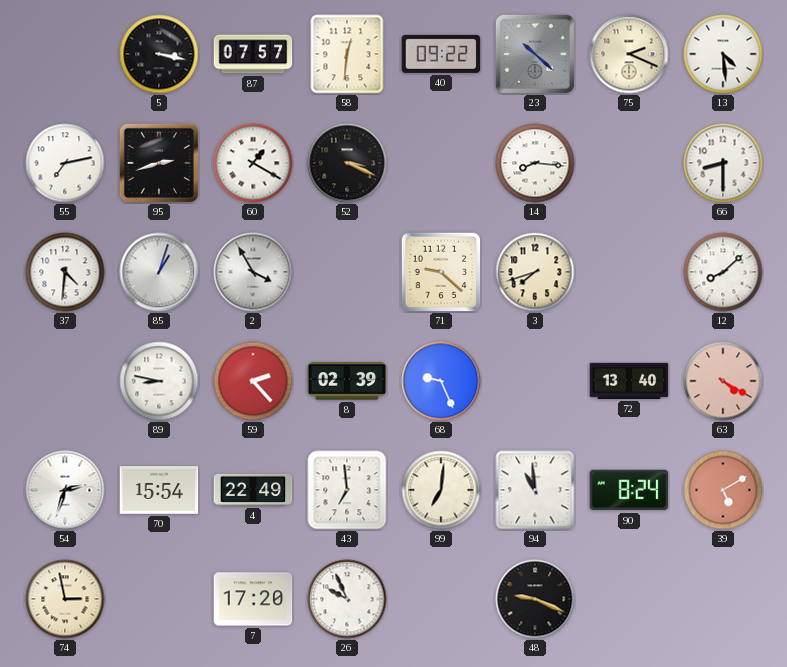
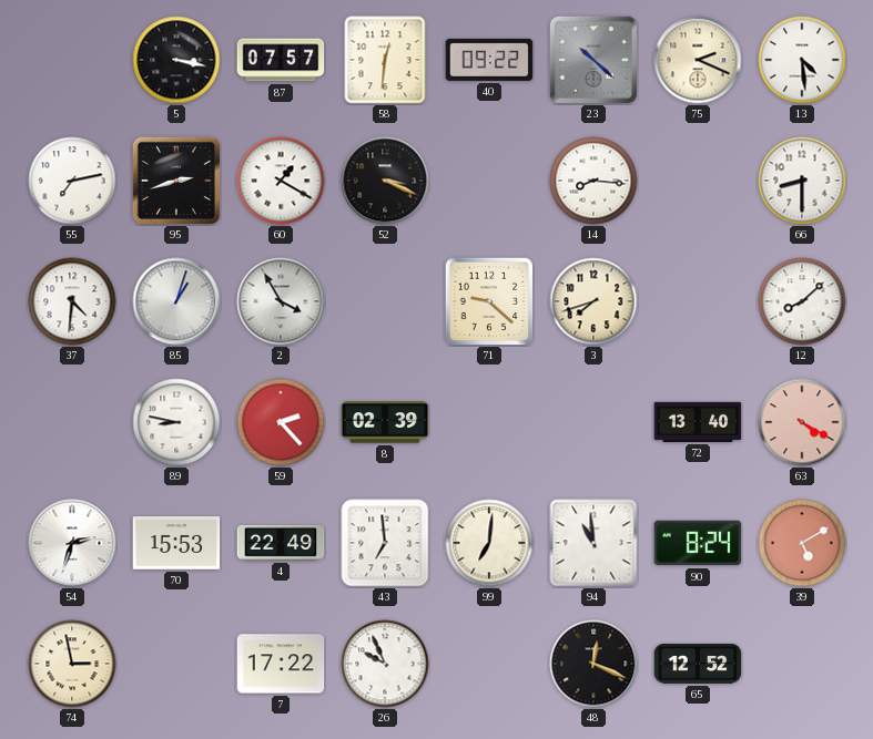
68: 9:26 -> none
70: 15:54 -> 15:53
7: 17:20 -> 17:22
48: 9:19 -> 12:19
65: none -> 12:52
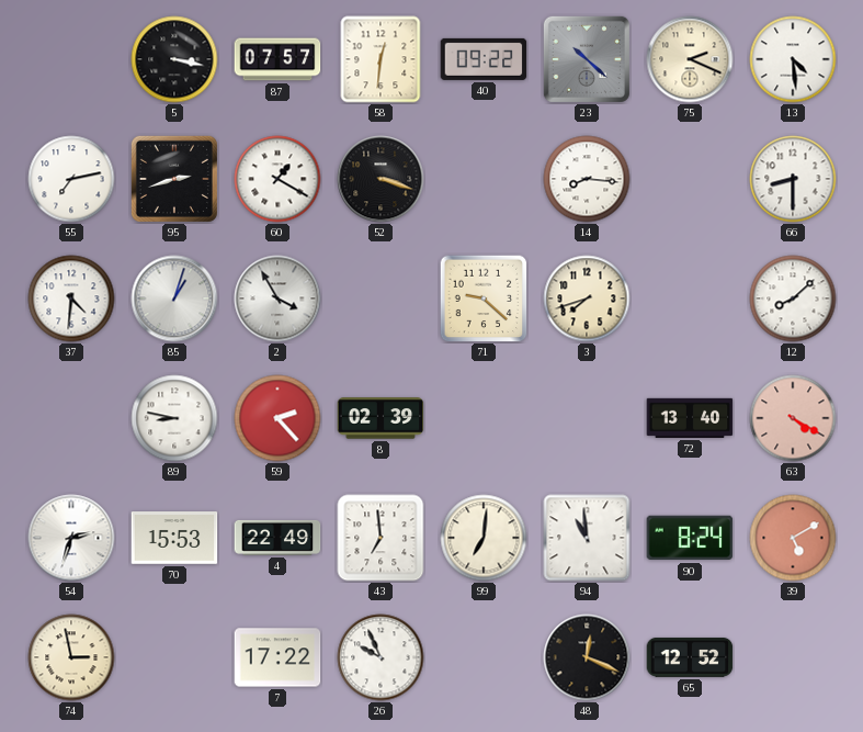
52: 3:19 -> 3:18
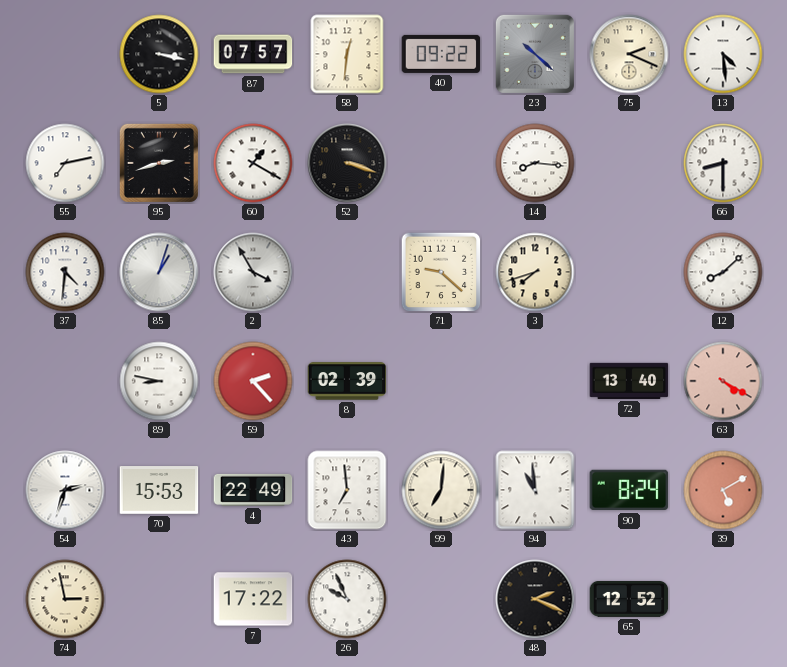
48: 12:19 -> 2:19
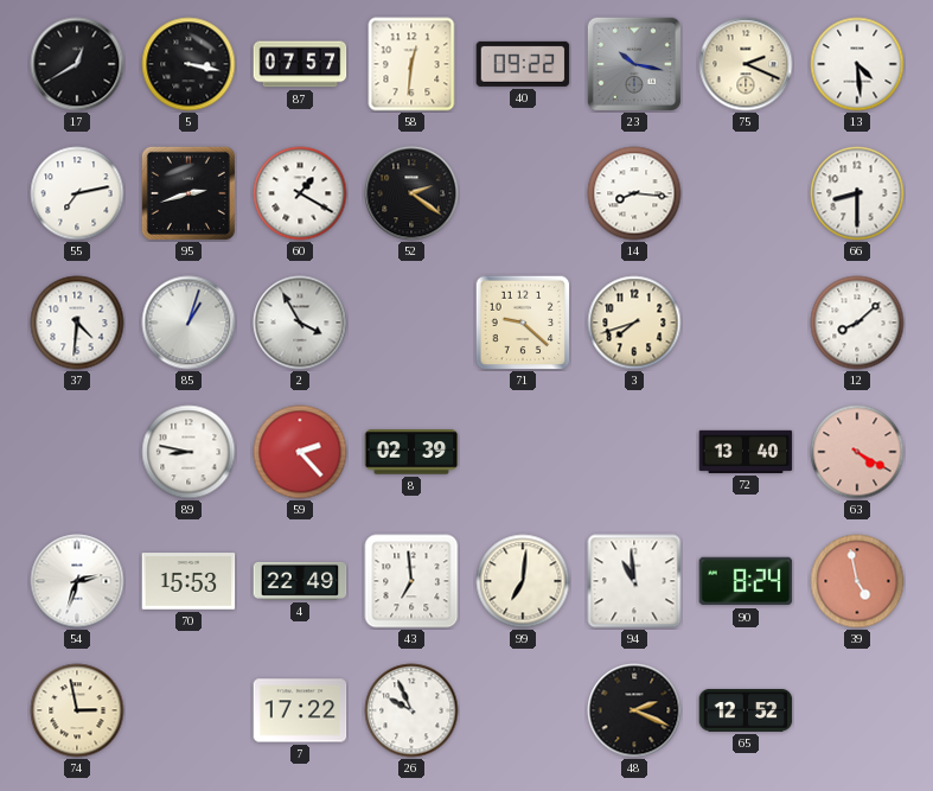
17: none -> 12:40
23: 10:22 -> 10:17
52: 3:18 -> 2:21
39: 5:10 -> 4:58
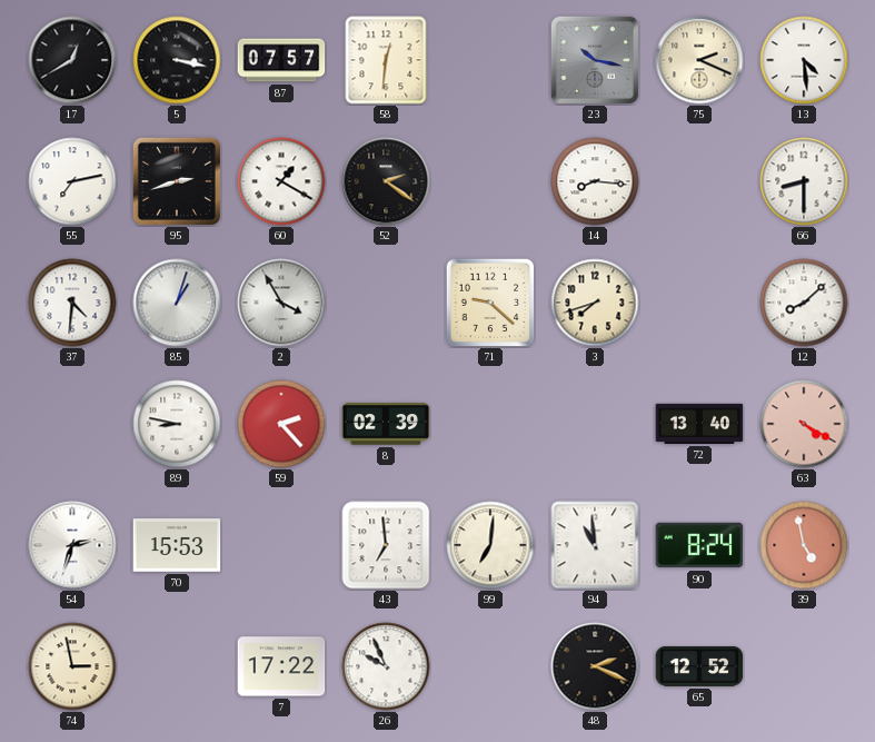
40: 09:22 -> none
4: 22:49 -> none
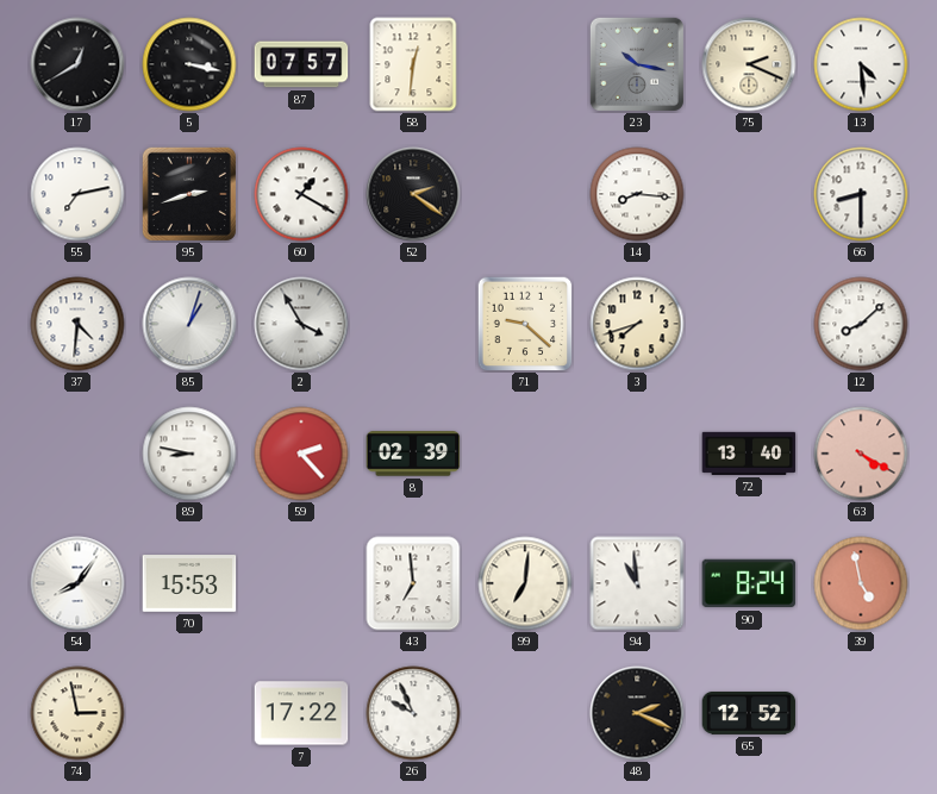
54: 2:33 -> 8:06
